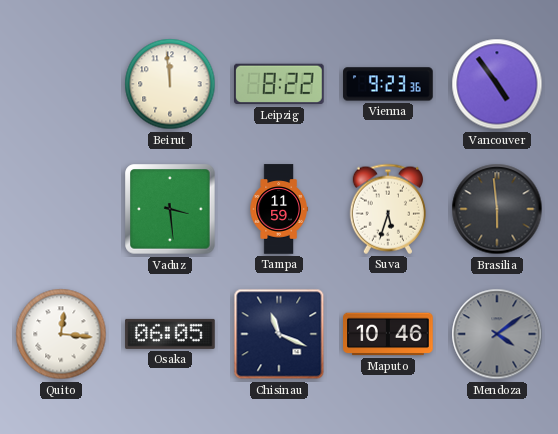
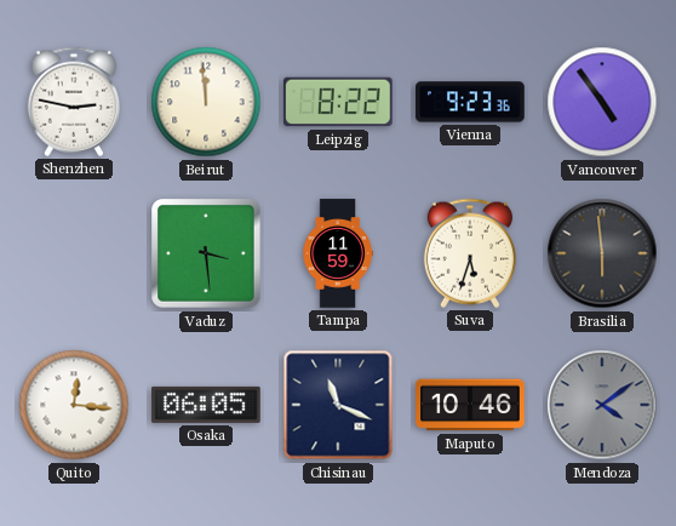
Shenzhen: none -> 2:47
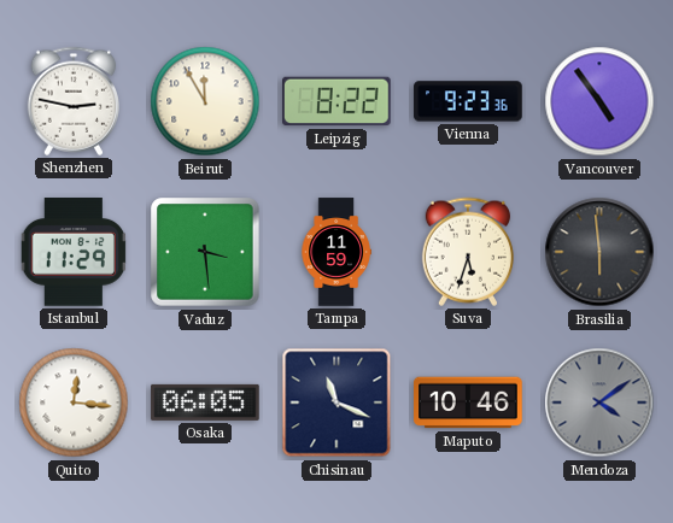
Beirut: 11:59 -> 11:55
Istanbul: none -> 11:29
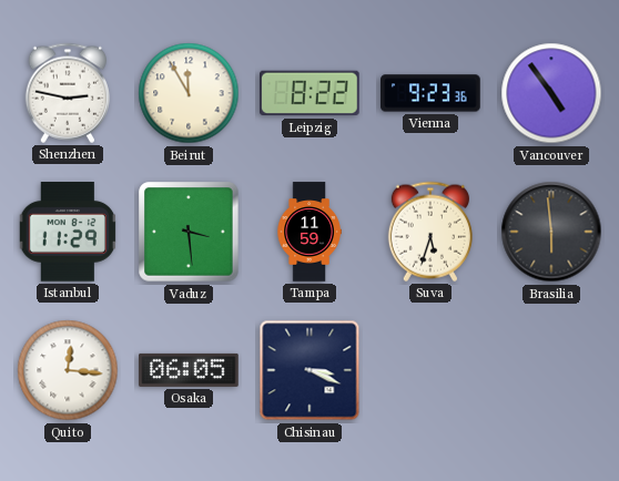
Chisinau: 11:19 -> 3:19
Maputo: 10:46 -> none
Mendoza: 4:09 -> none
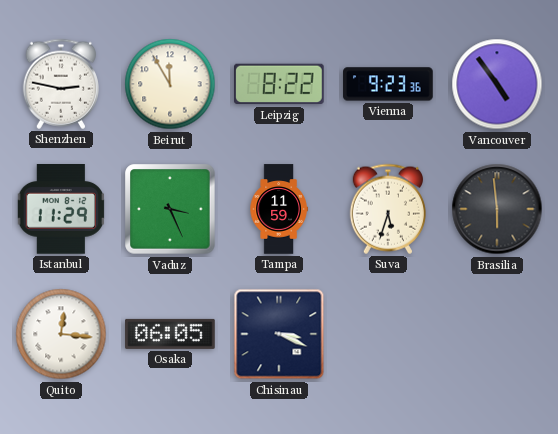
Vaduz: 3:29 -> 3:26
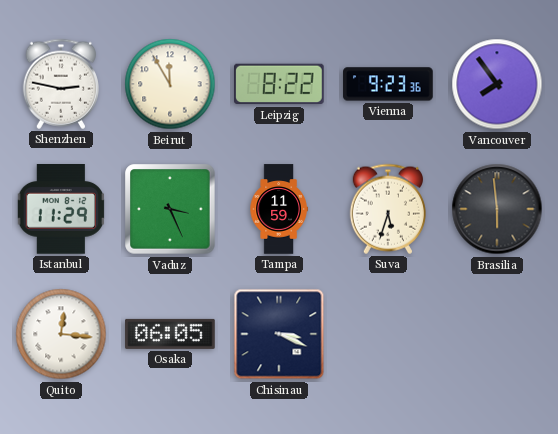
Vancouver: 4:54 -> 7:54
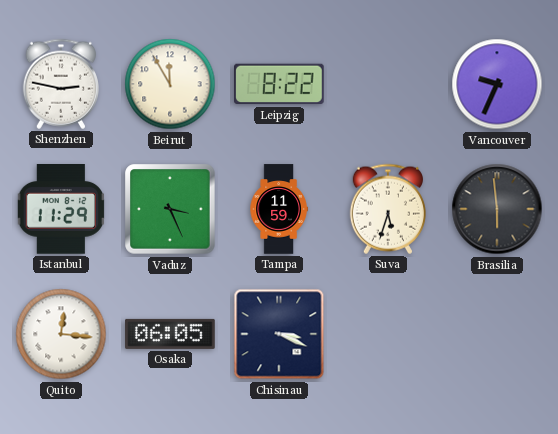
Vienna: 9:23 -> none
Vancouver: 7:54 -> 9:34
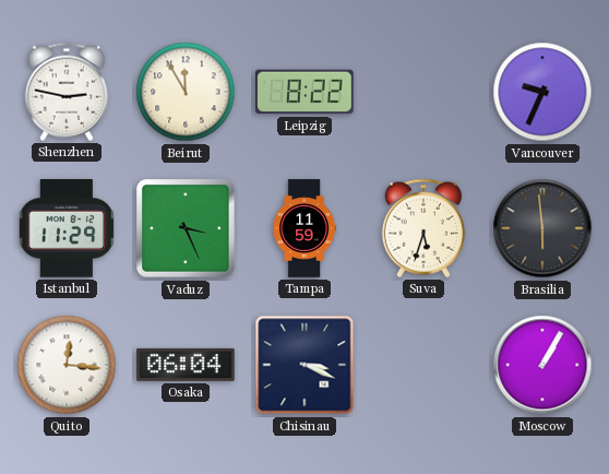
Osaka: 06:05 -> 06:04
Moscow: none -> 1:05
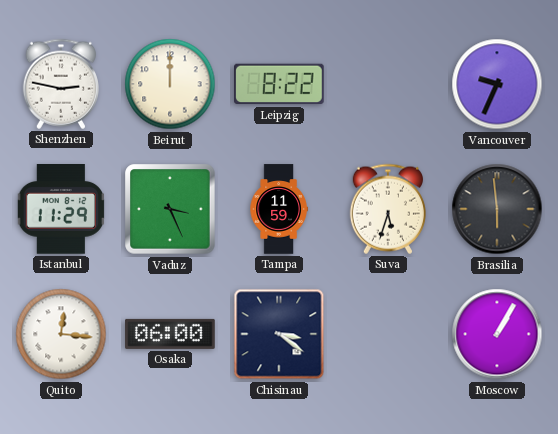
Beirut: 11:55 -> 12:00
Osaka: 06:04 -> 06:00
Chisinau: 3:19 -> 3:21
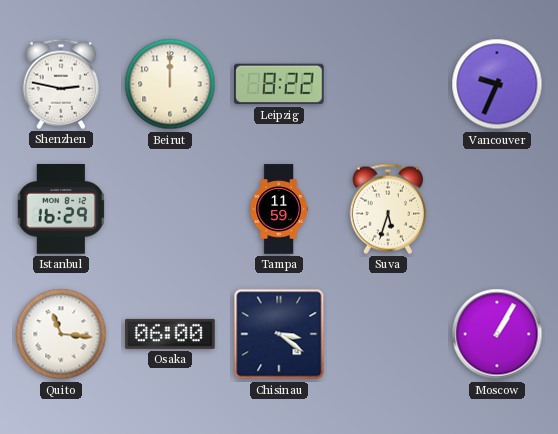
Istanbul: 11:29 -> 16:29
Vaduz: 3:26 -> none
Brasilia: 5:59 -> none
Quito: 12:16 -> 11:16
